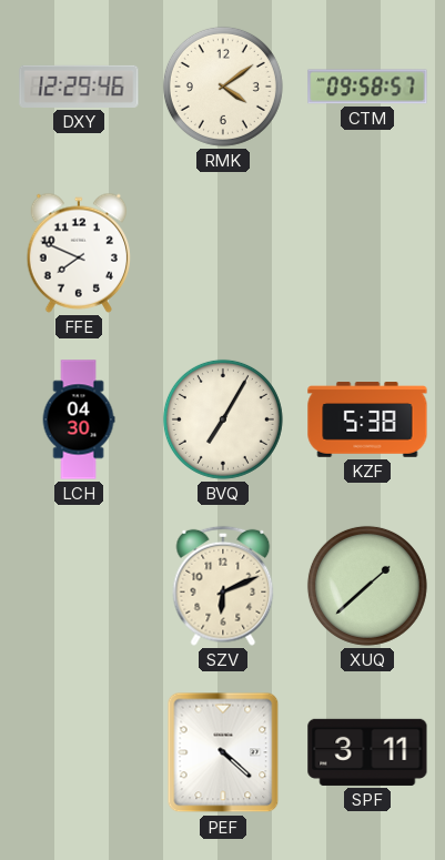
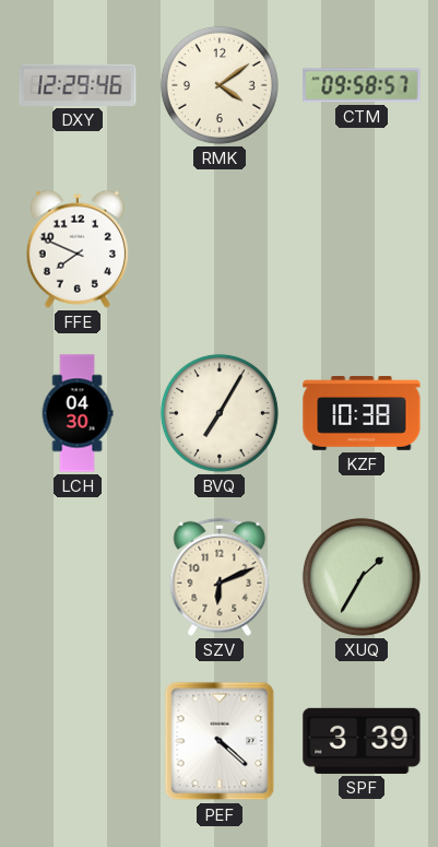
KZF: 5:38 -> 10:38
XUQ: 1:38 -> 1:35
SPF: 3:11 -> 3:39
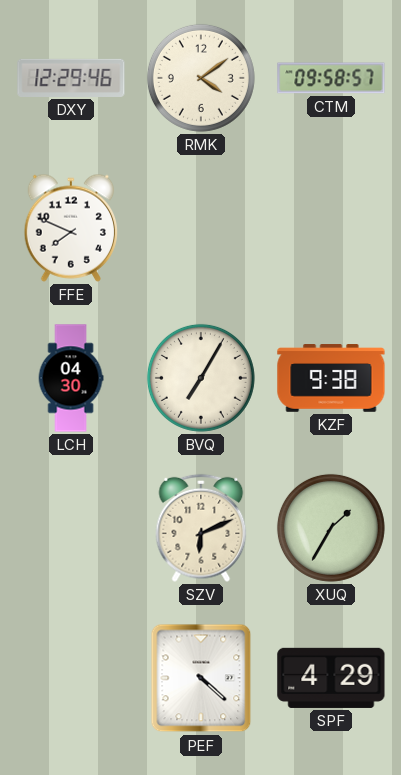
KZF: 10:38 -> 9:38
SPF: 3:39 -> 4:29
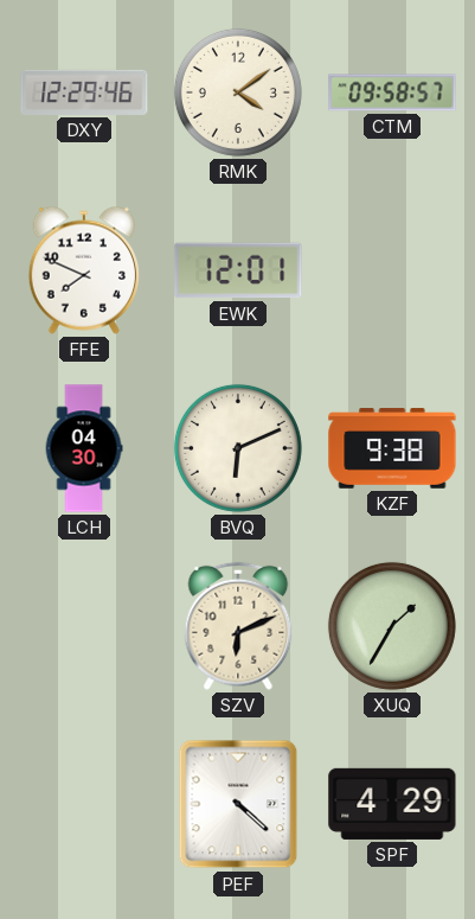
EWK: none -> 12:01
BVQ: 7:05 -> 6:11
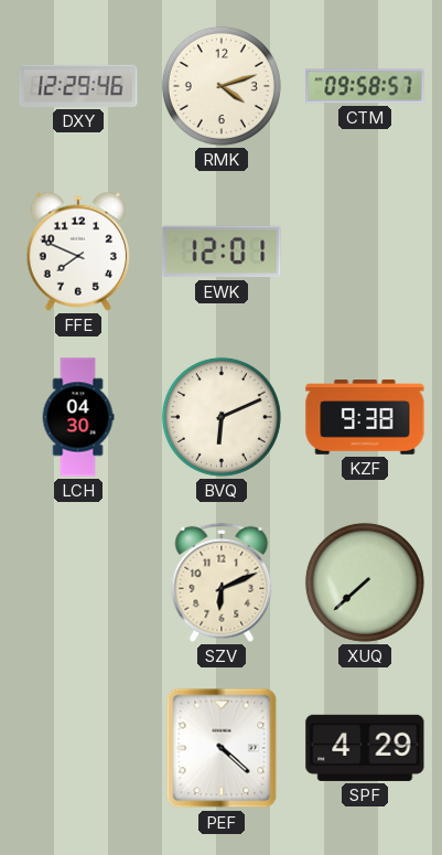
RMK: 4:09 -> 4:12
XUQ: 1:35 -> 7:38
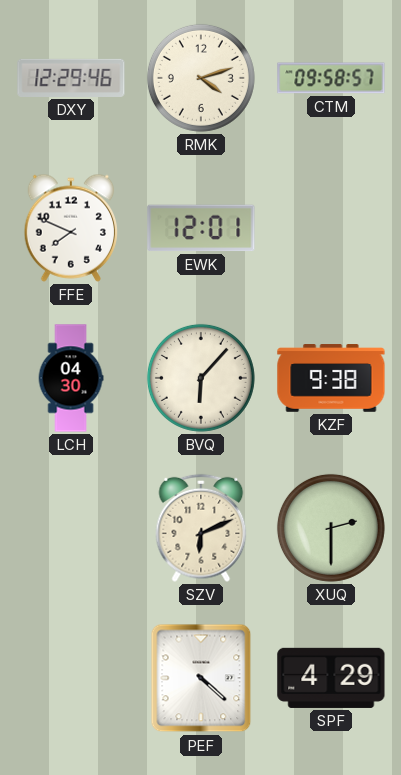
BVQ: 6:11 -> 6:07
XUQ: 7:38 -> 2:30
